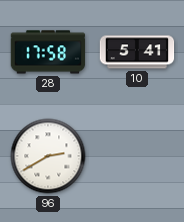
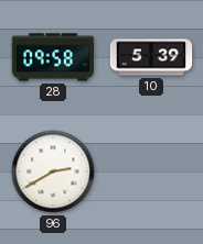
28: 17:58 -> 09:58
10: 5:41 -> 5:39
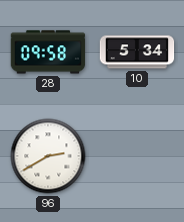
10: 5:39 -> 5:34
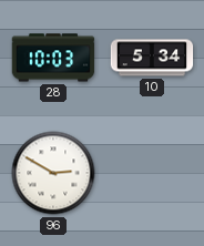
28: 09:58 -> 10:03
96: 2:40 -> 2:50
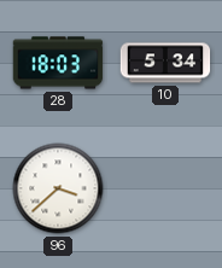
28: 10:03 -> 18:03
96: 2:50 -> 3:38
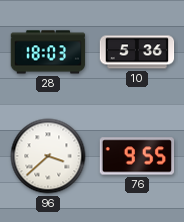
10: 5:34 -> 5:36
76: none -> 9:55
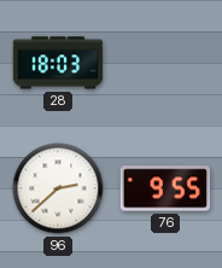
10: 5:36 -> none
96: 3:38 -> 2:38
